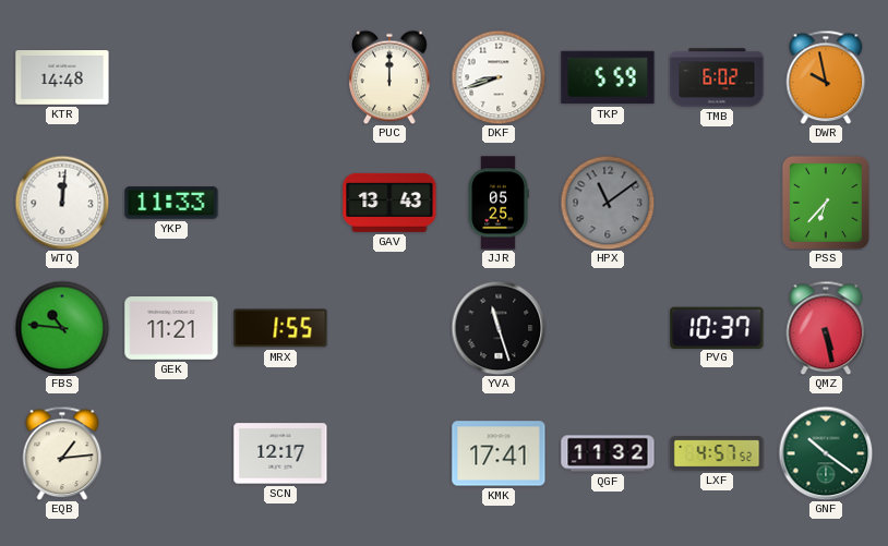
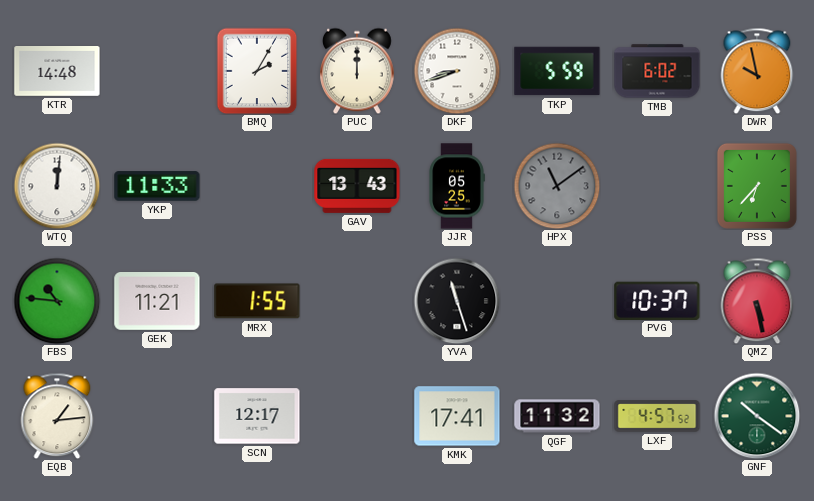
BMQ: none -> 2:05
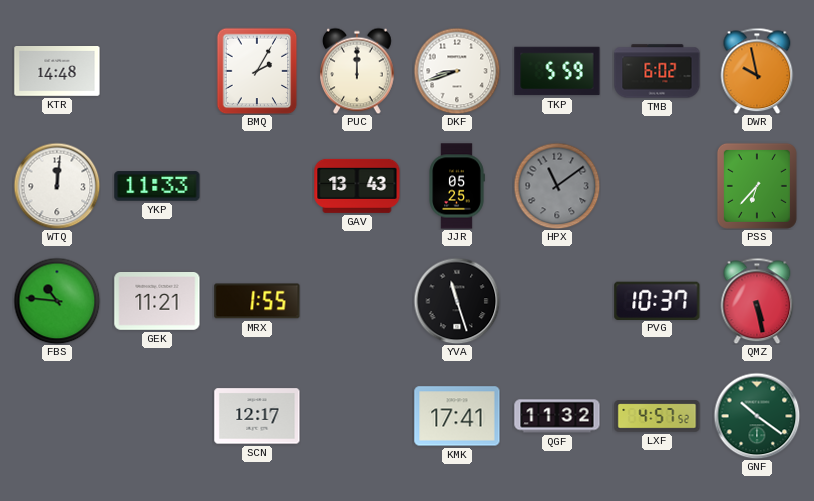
EQB: 1:14 -> none
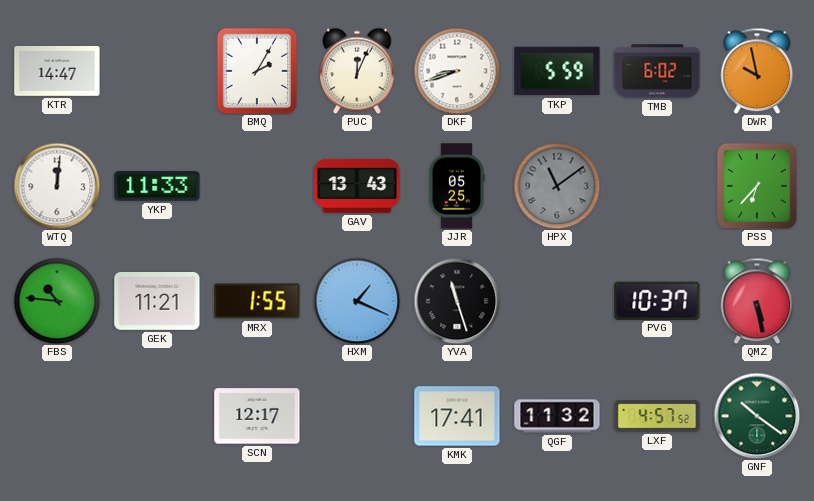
KTR: 14:48 -> 14:47
PUC: 12:00 -> 12:04
HXM: none -> 1:19
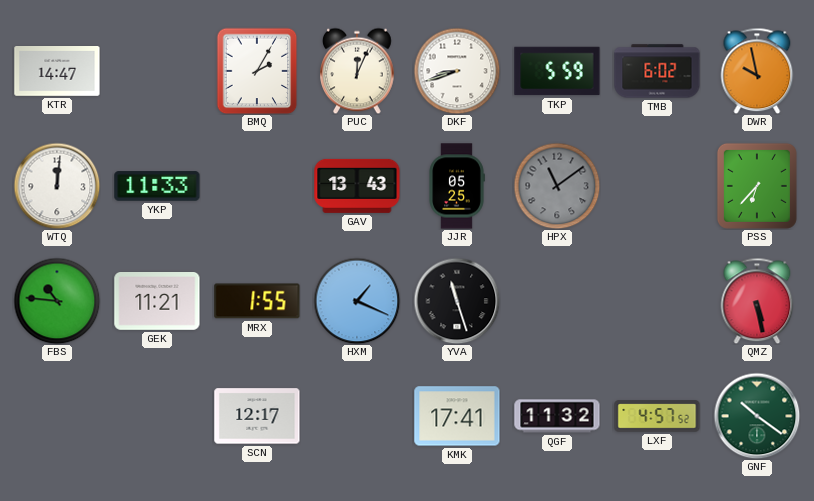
PVG: 10:37 -> none
